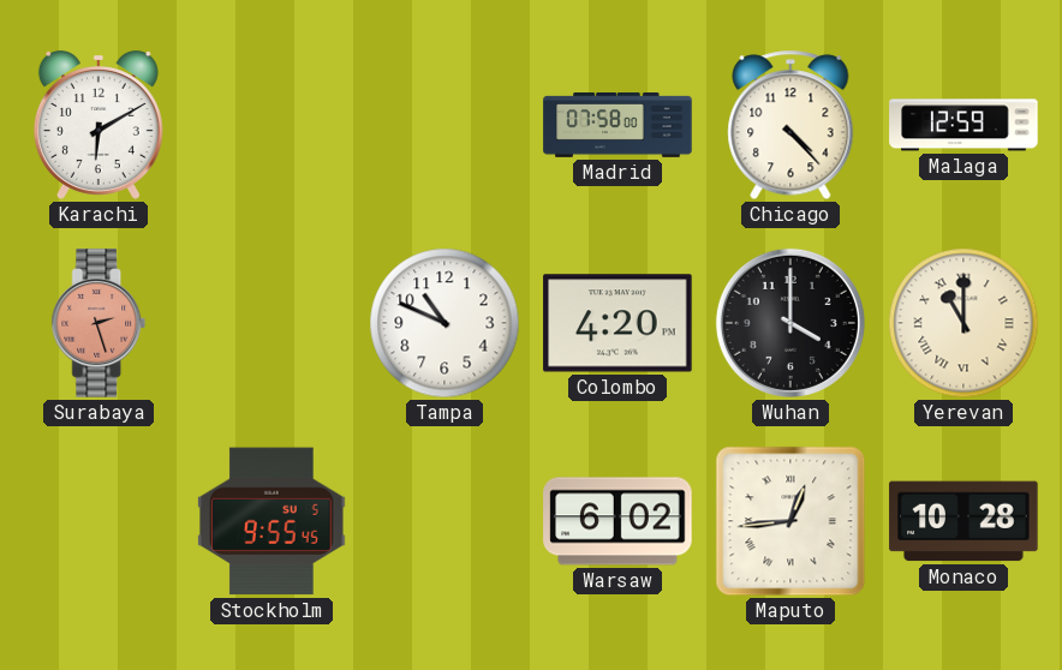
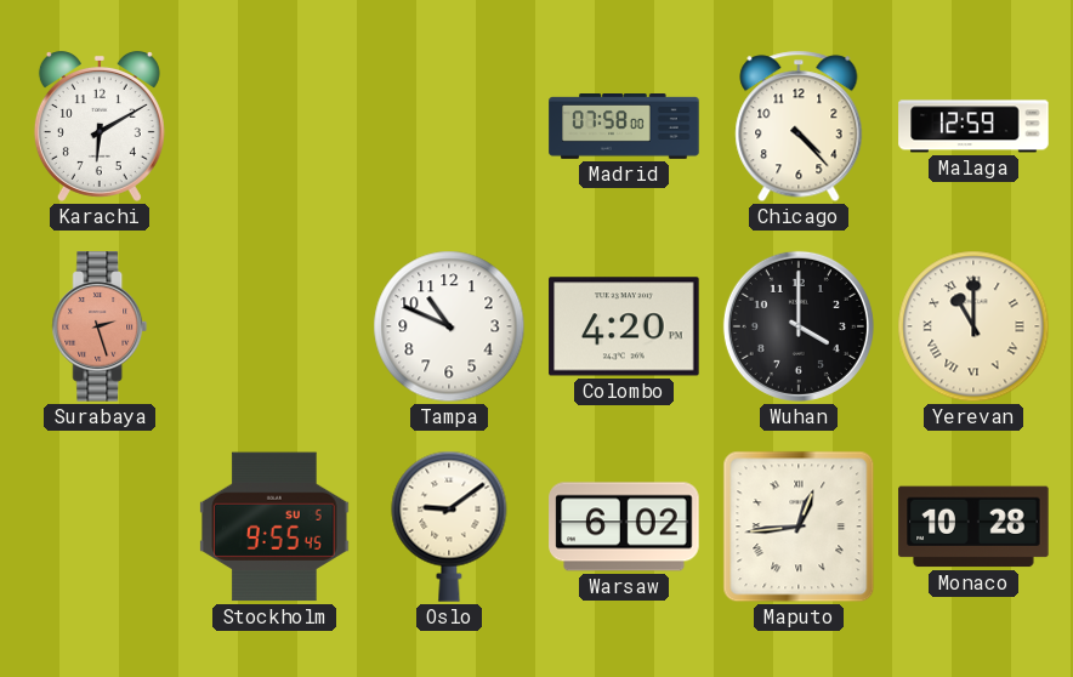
Oslo: none -> 9:09
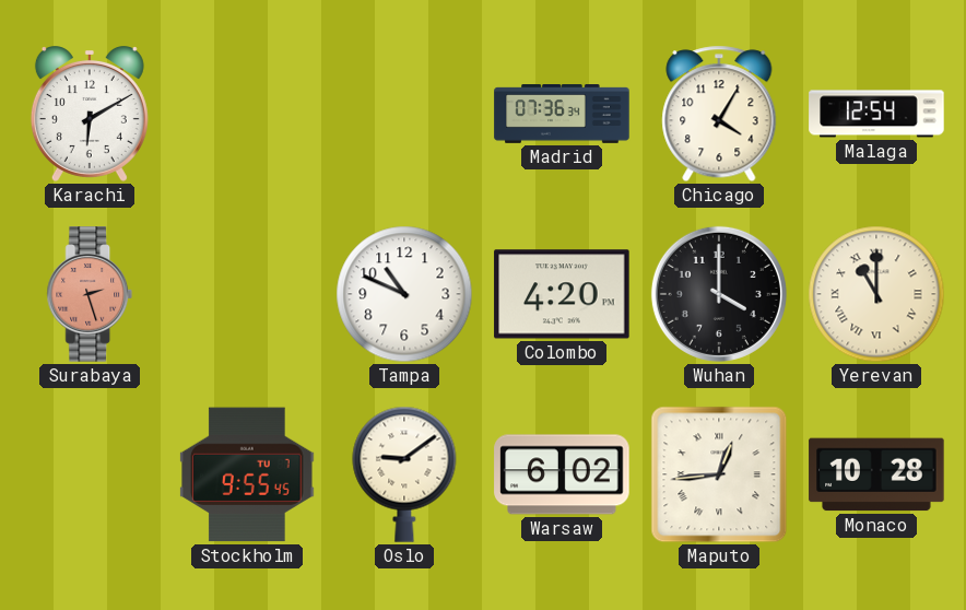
Madrid: 07:58 -> 07:36
Chicago: 4:23 -> 4:05
Malaga: 12:59 -> 12:54
Stockholm date: SU 5 -> TU 7
